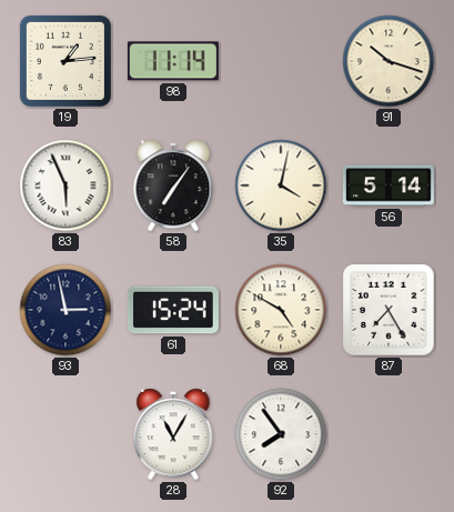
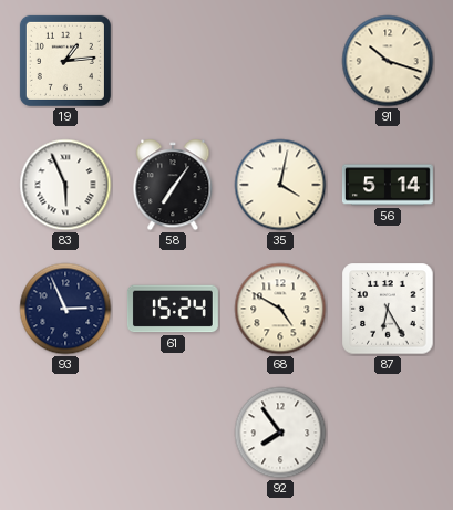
98: 11:14 -> none
93: 2:58 -> 2:56
87: 7:25 -> 6:25
28: 11:05 -> none
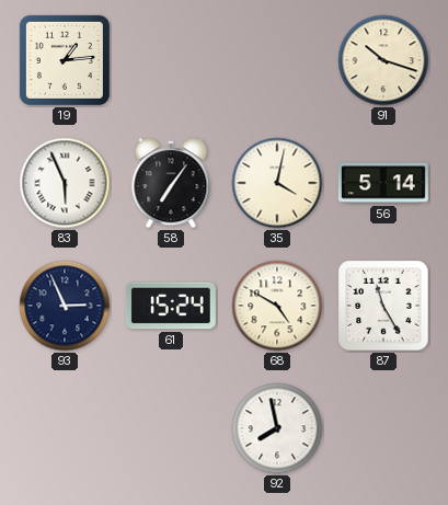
87: 6:25 -> 11:25
92: 7:54 -> 7:58
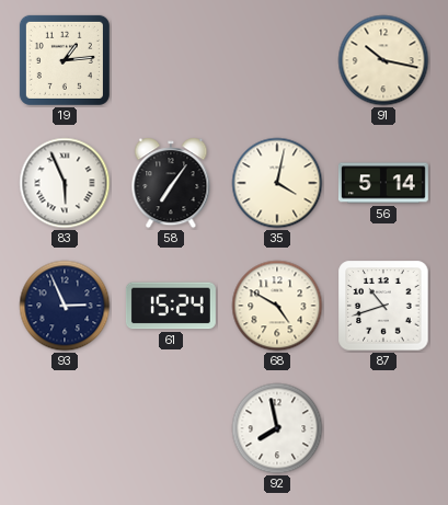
91: 10:18 -> 10:17
87: 11:25 -> 10:42
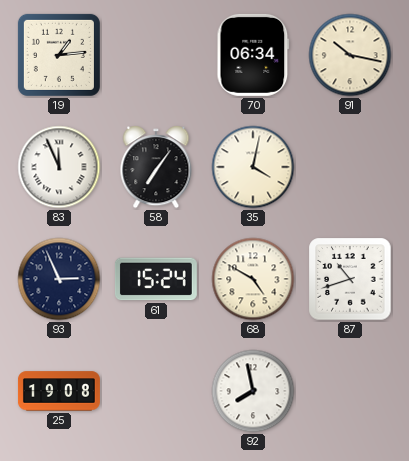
70: none -> 06:34
83: 5:56 -> 11:56
56: 5:14 -> none
25: none -> 19:08
